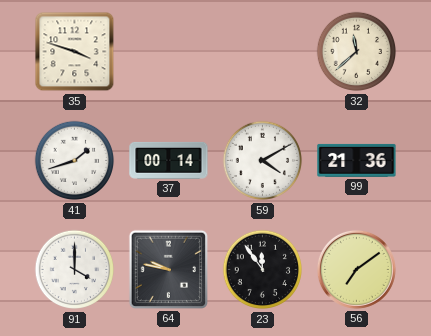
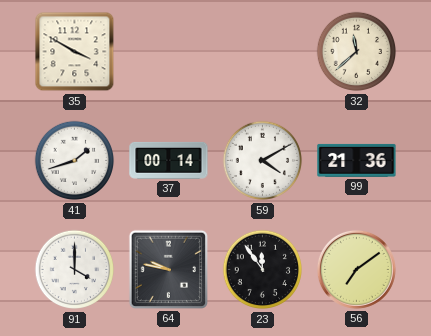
35: 3:48 -> 3:50
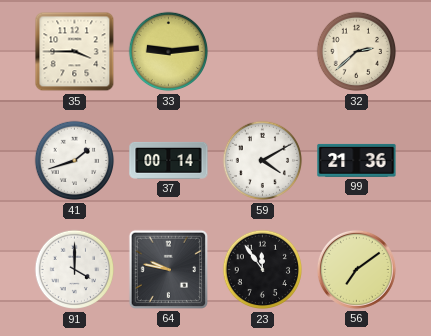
35: 3:50 -> 3:45
33: none -> 9:14
32: 11:38 -> 2:38
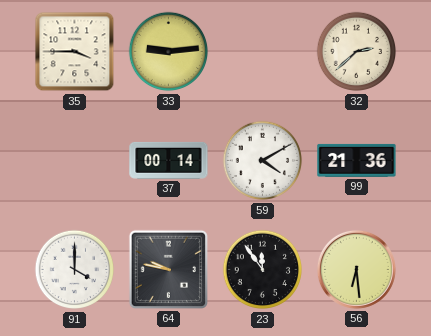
41: 1:42 -> none
56: 7:09 -> 6:29
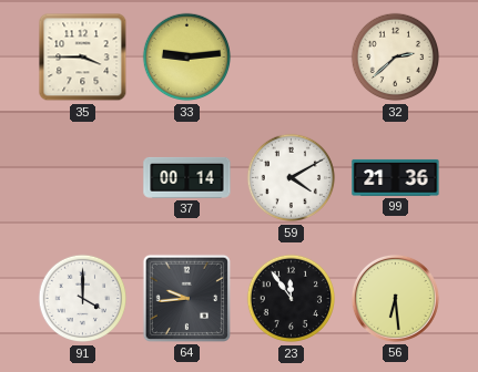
64: 9:47 -> 9:44
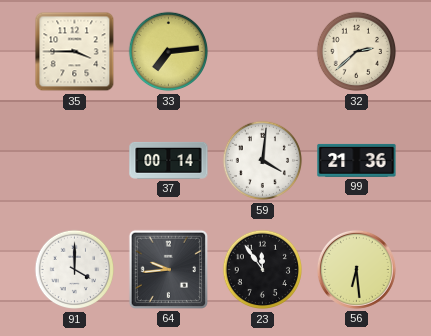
33: 9:14 -> 7:14
59: 4:10 -> 4:01
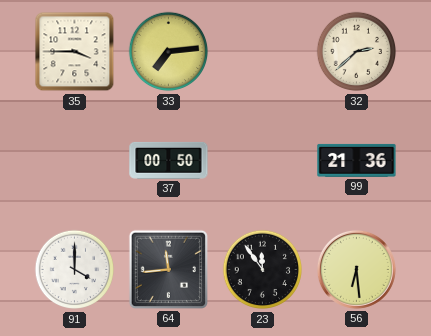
37: 00:14 -> 00:50
59: 4:01 -> none
64: 9:44 -> 11:44
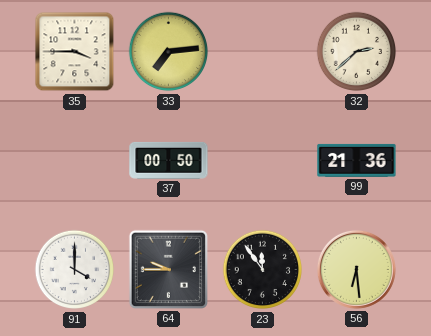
64: 11:44 -> 9:45
